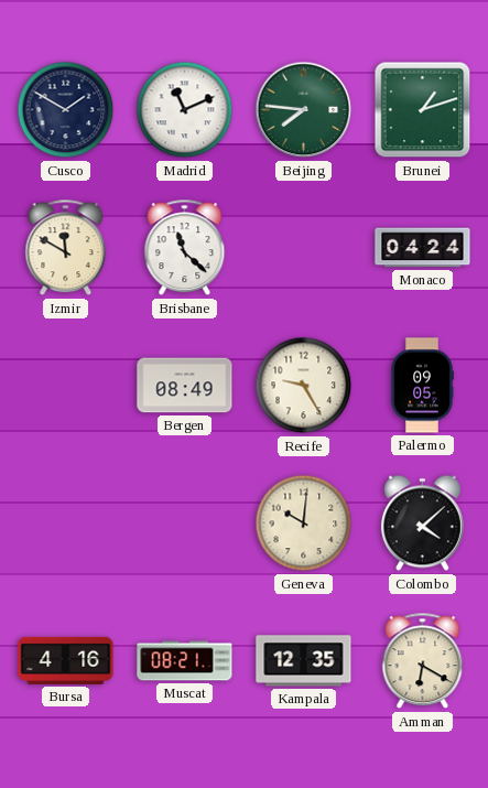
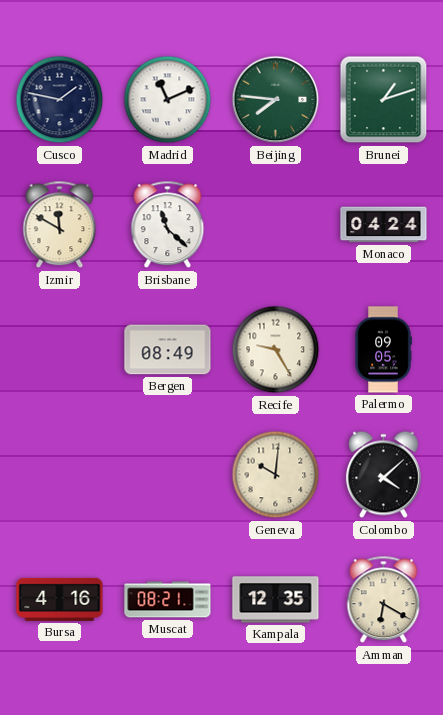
Cusco: 1:50 -> 1:47
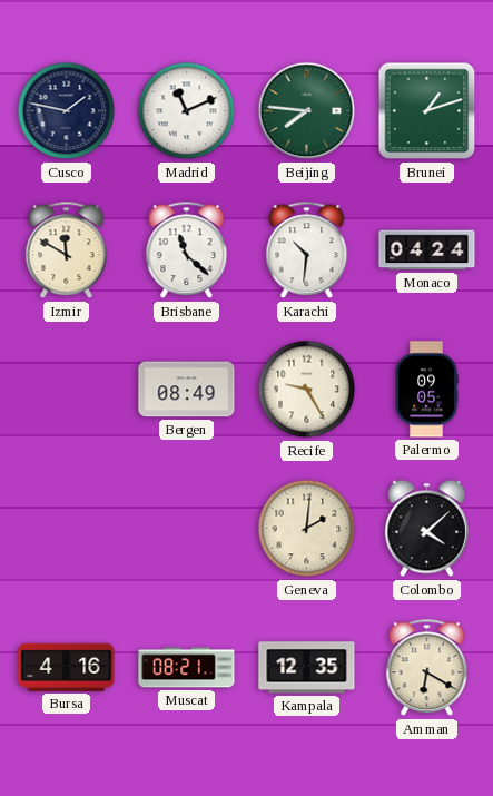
Karachi: none -> 10:31
Geneva: 10:01 -> 2:01
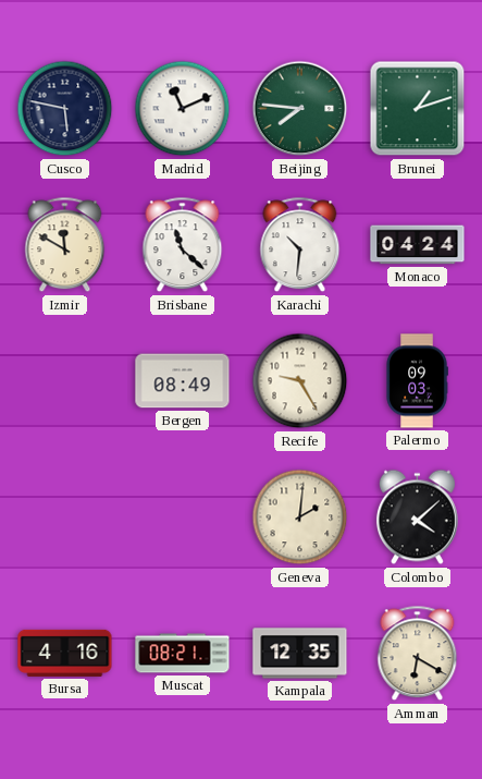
Cusco: 1:47 -> 5:47
Palermo: 09:05 -> 09:03
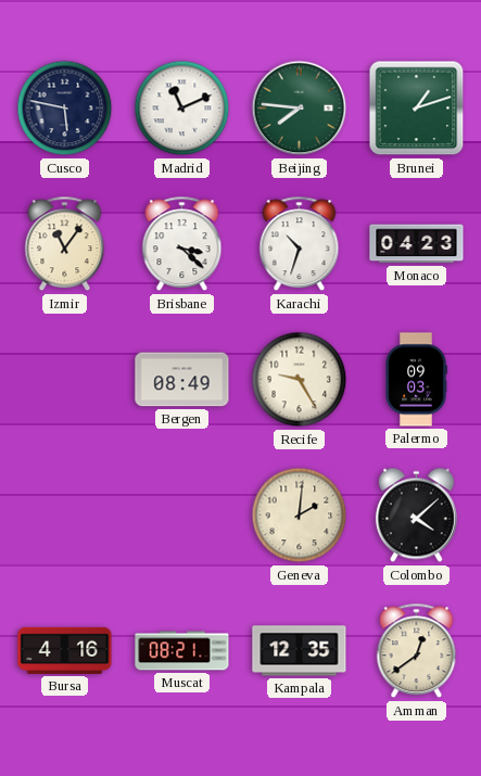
Izmir: 11:50 -> 11:06
Brisbane: 11:22 -> 3:22
Karachi: 10:31 -> 10:33
Monaco: 04:24 -> 04:23
Amman: 6:20 -> 12:39
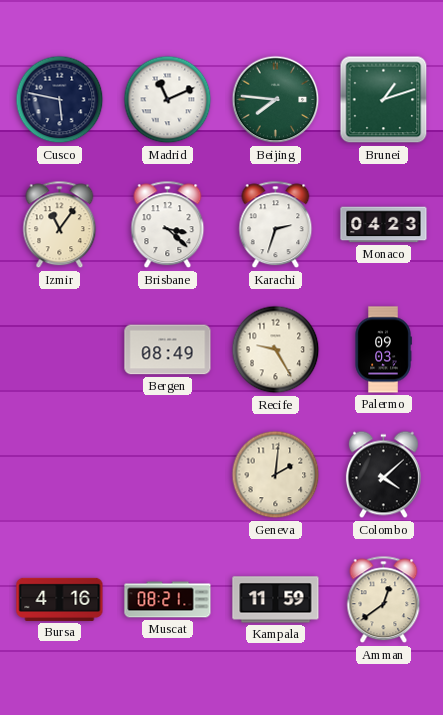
Karachi: 10:33 -> 2:33
Kampala: 12:35 -> 11:59
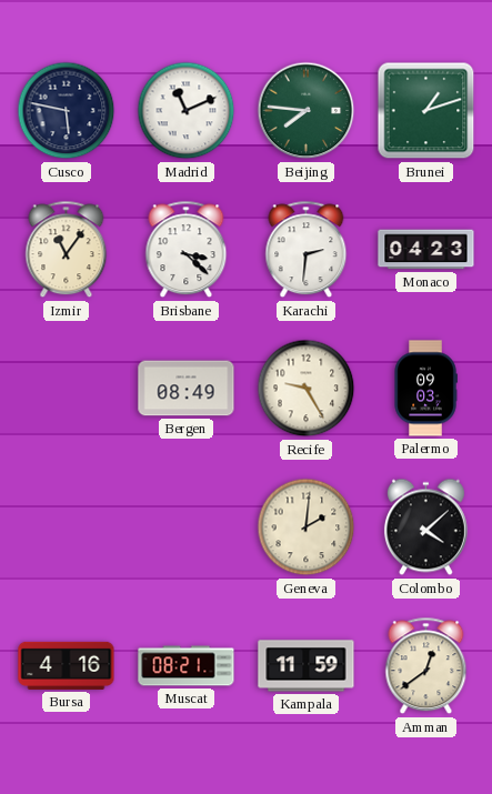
Karachi: 2:33 -> 2:31
